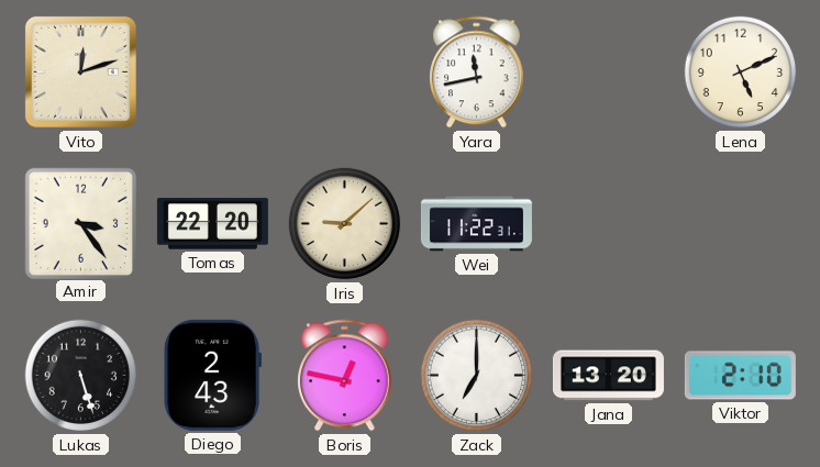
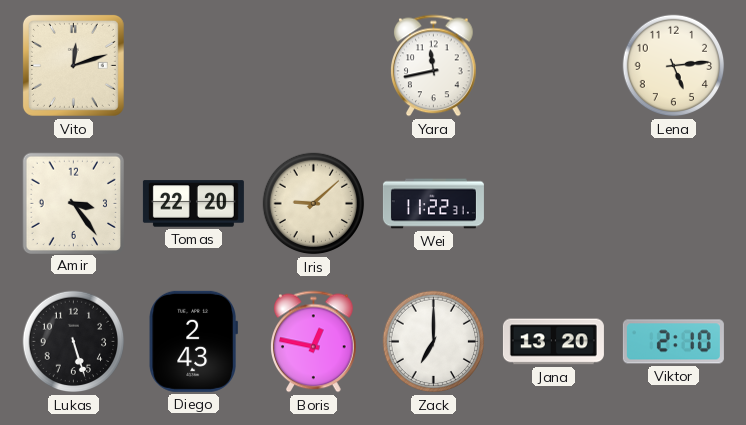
Lena: 5:11 -> 5:14
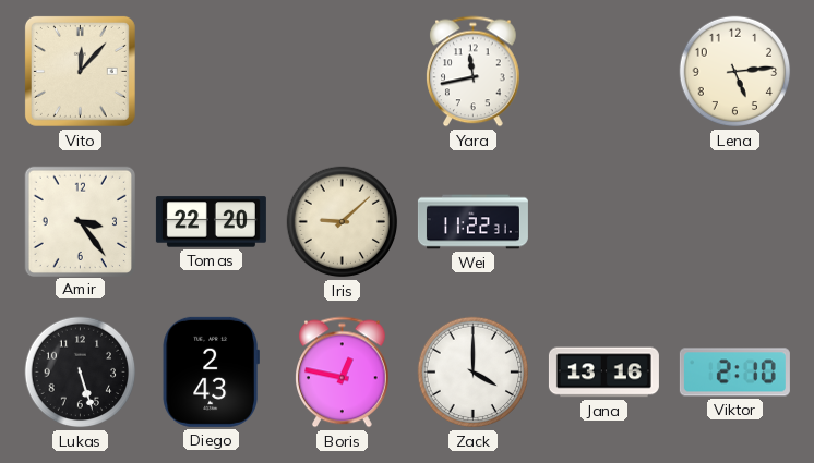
Vito: 12:12 -> 12:07
Zack: 7:00 -> 4:00
Jana: 13:20 -> 13:16
